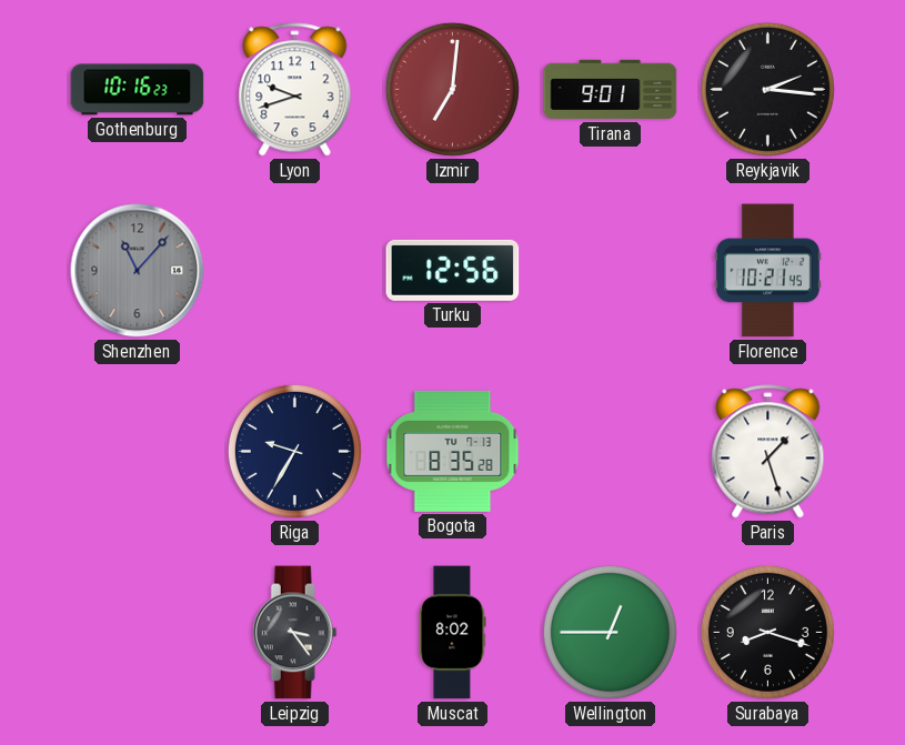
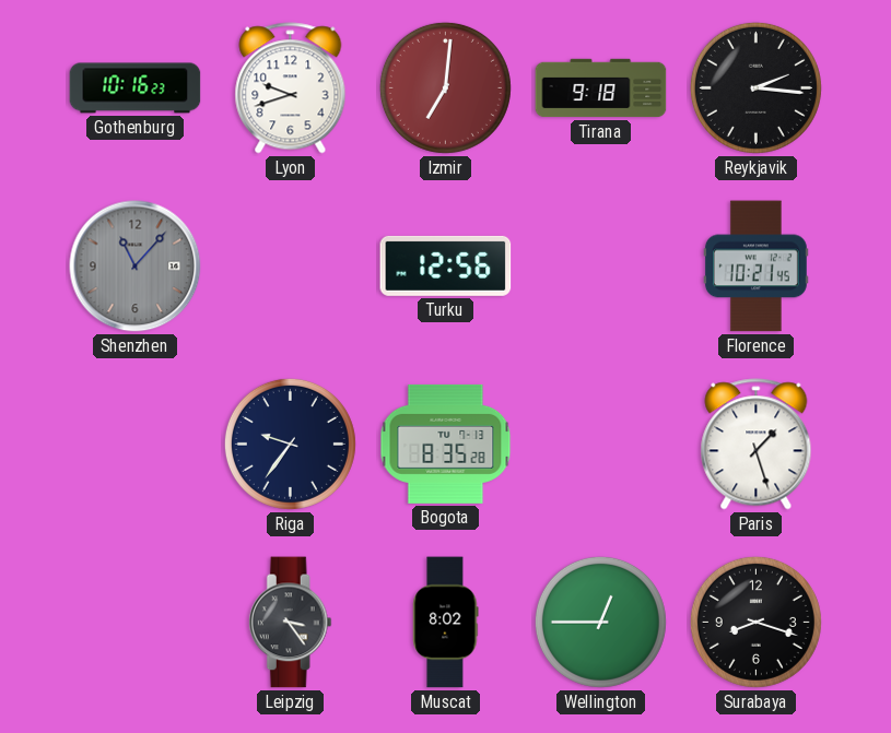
Tirana: 9:01 -> 9:18
Riga: 9:35 -> 9:36
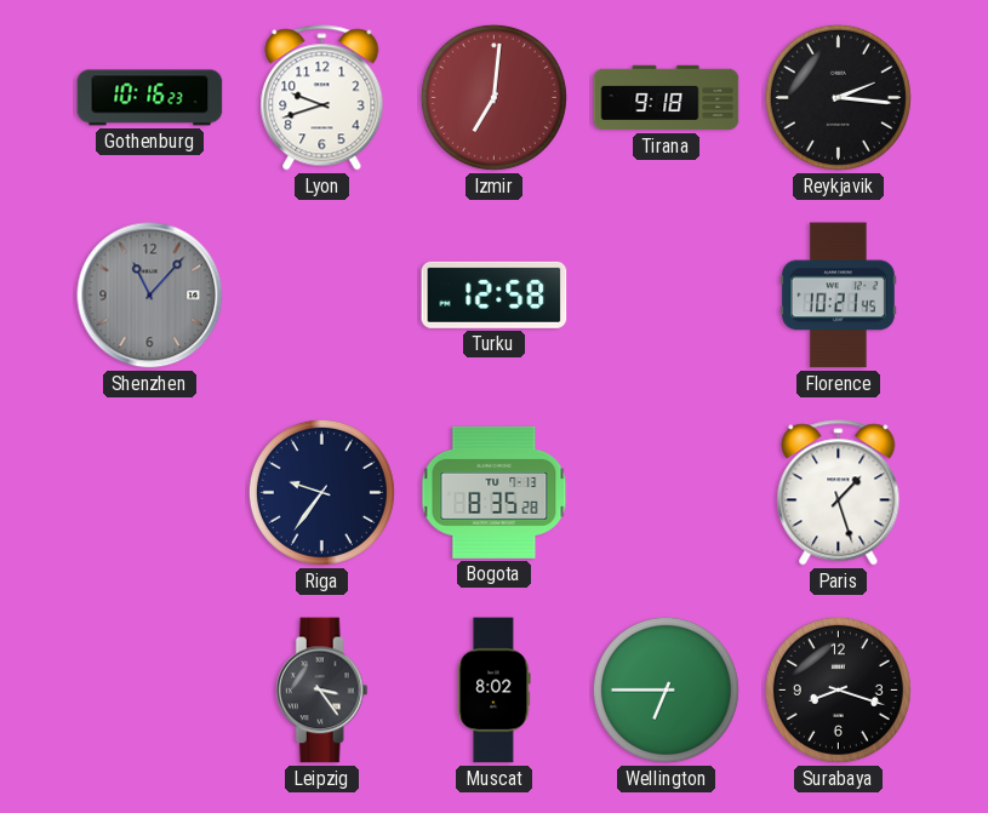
Turku: 12:56 -> 12:58
Wellington: 12:45 -> 6:45
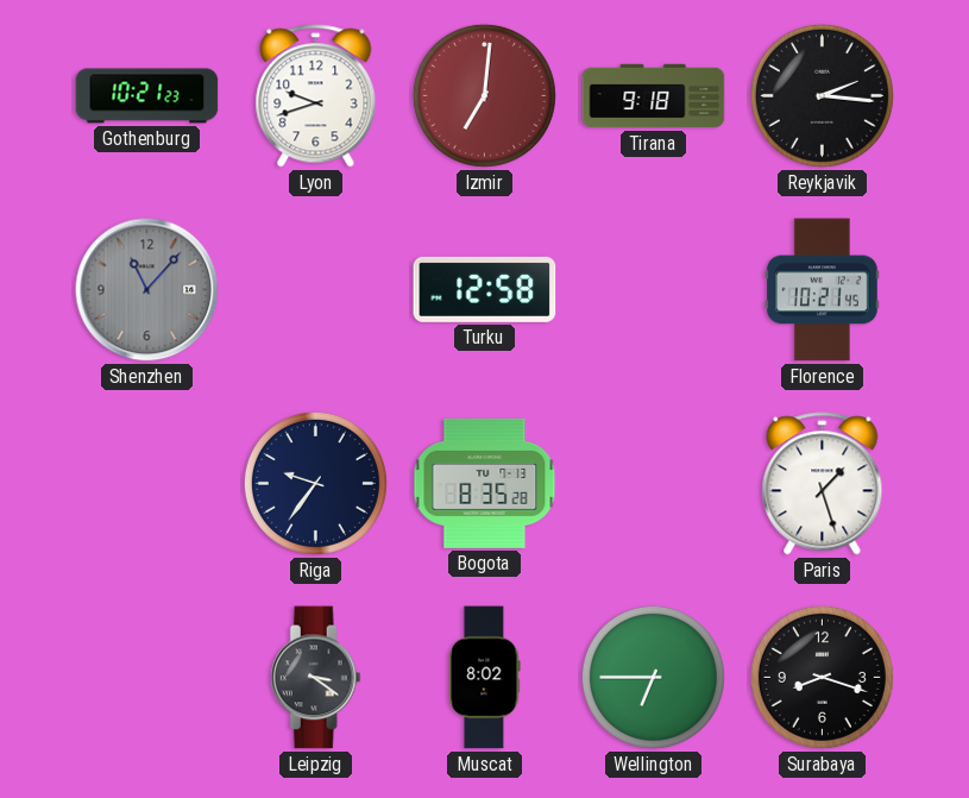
Gothenburg: 10:16 -> 10:21
Leipzig: 3:24 -> 3:21
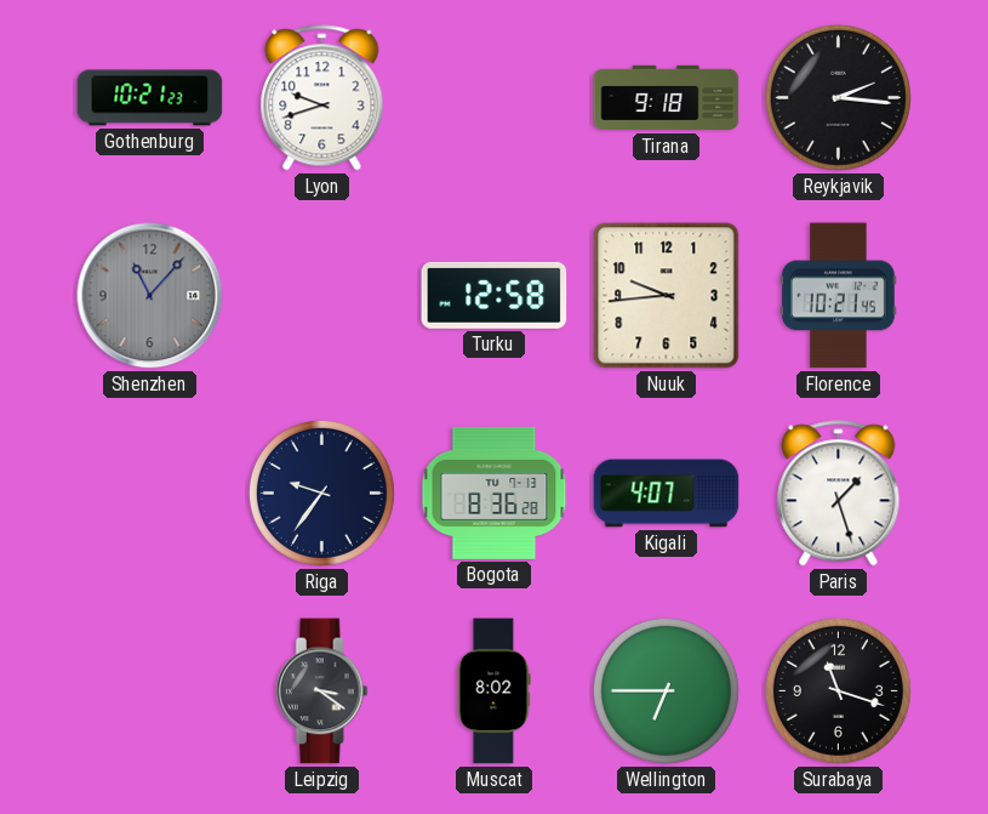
Izmir: 7:01 -> none
Nuuk: none -> 9:44
Bogota: 8:35 -> 8:36
Kigali: none -> 4:07
Surabaya: 8:18 -> 11:18
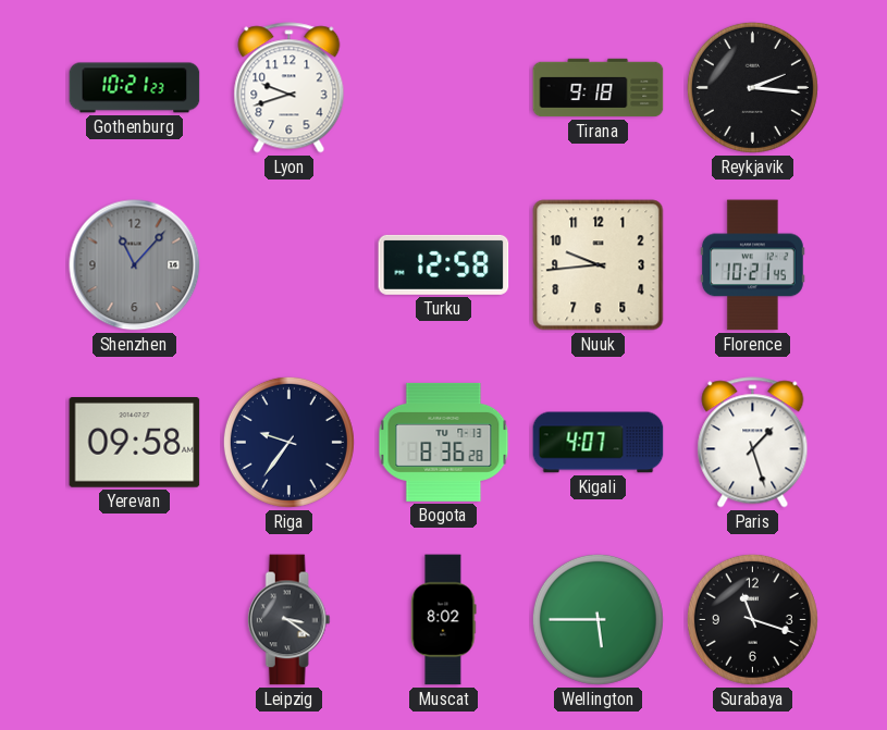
Yerevan: none -> 09:58
Wellington: 6:45 -> 5:45
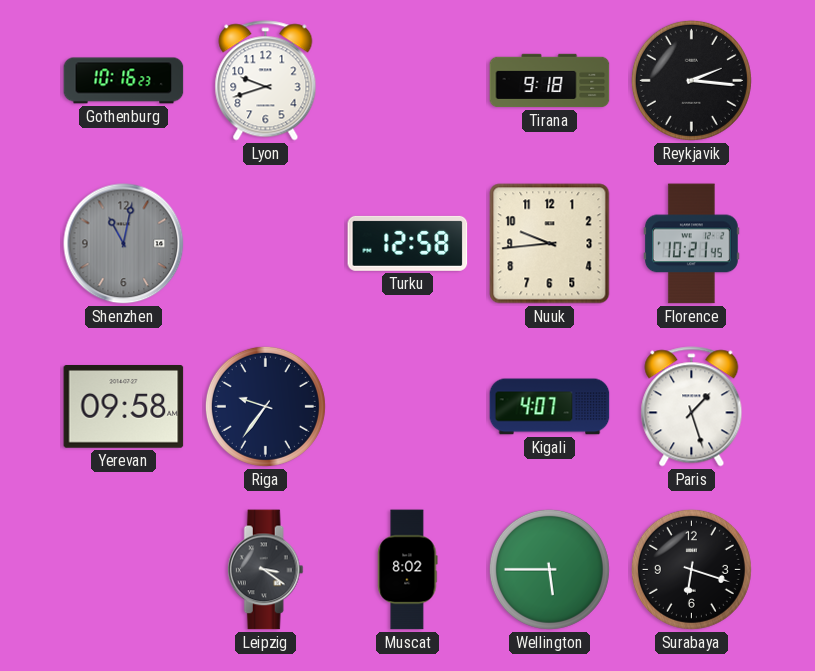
Gothenburg: 10:21 -> 10:16
Shenzhen: 11:07 -> 11:02
Bogota: 8:36 -> none
Surabaya: 11:18 -> 6:18
